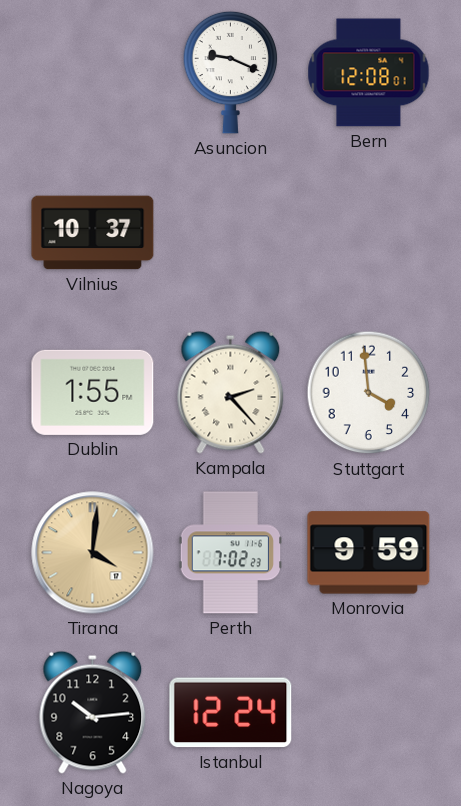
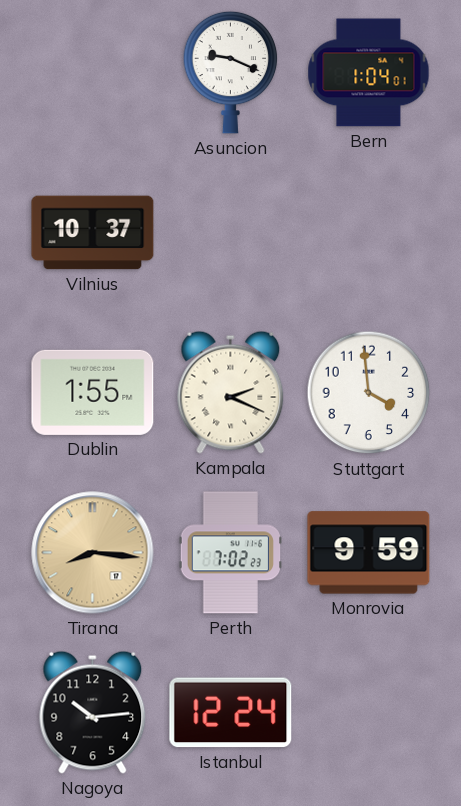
Bern: 12:08 -> 1:04
Kampala: 2:23 -> 2:19
Tirana: 4:01 -> 8:16
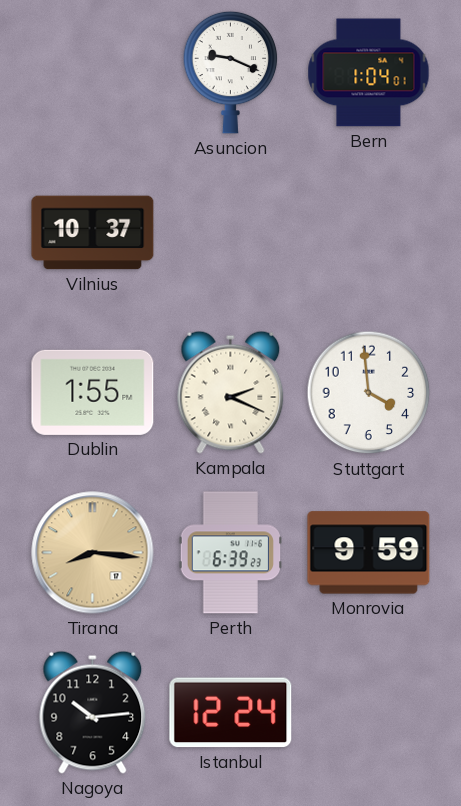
Perth: 7:02 -> 6:39
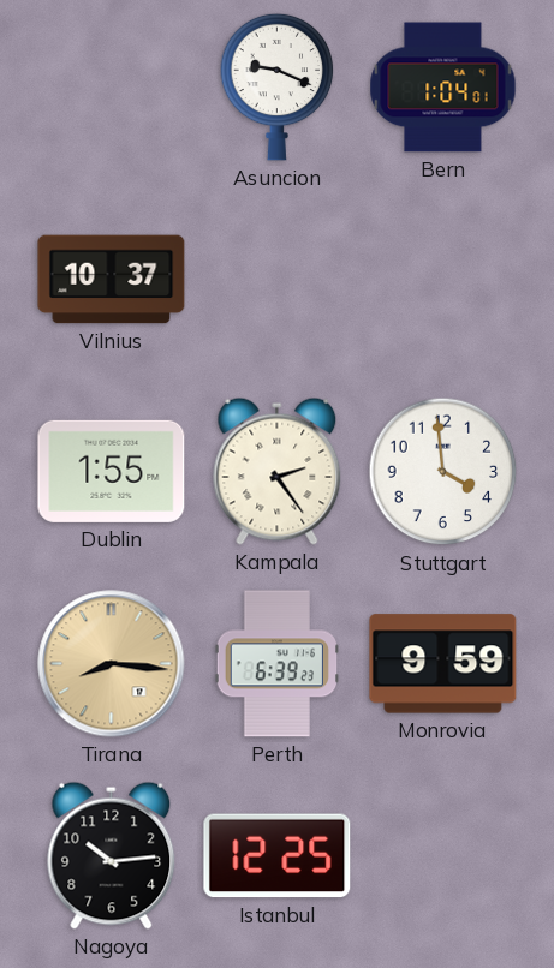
Kampala: 2:19 -> 2:24
Istanbul: 12:24 -> 12:25
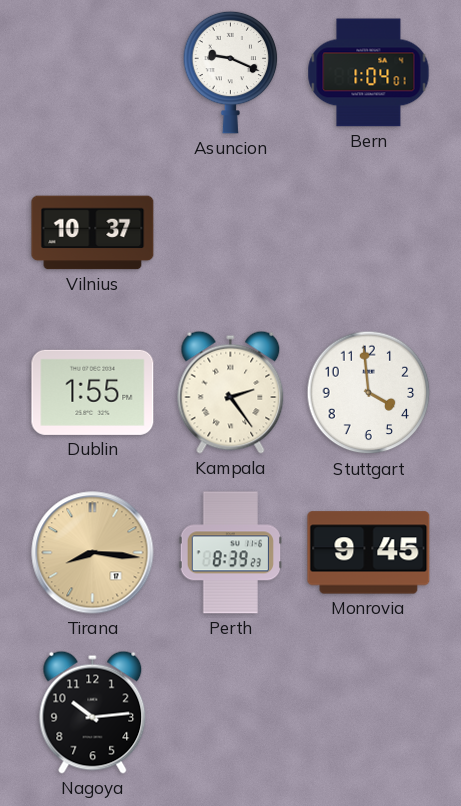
Perth: 6:39 -> 8:39
Monrovia: 9:59 -> 9:45
Istanbul: 12:25 -> none
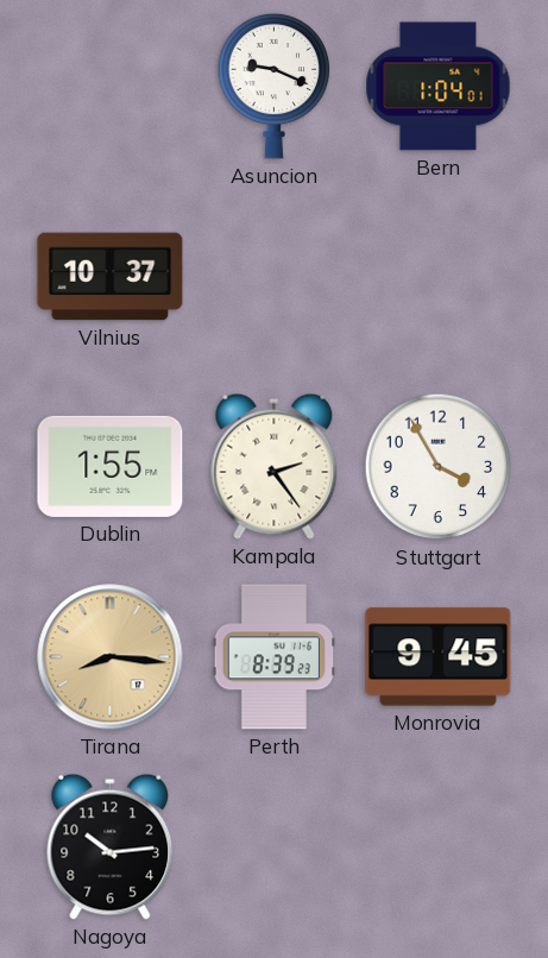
Stuttgart: 3:59 -> 3:55
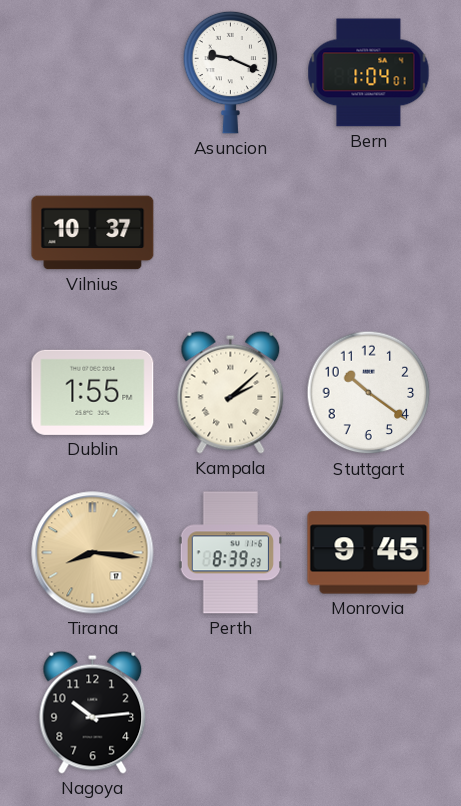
Kampala: 2:24 -> 2:08
Stuttgart: 3:55 -> 10:21
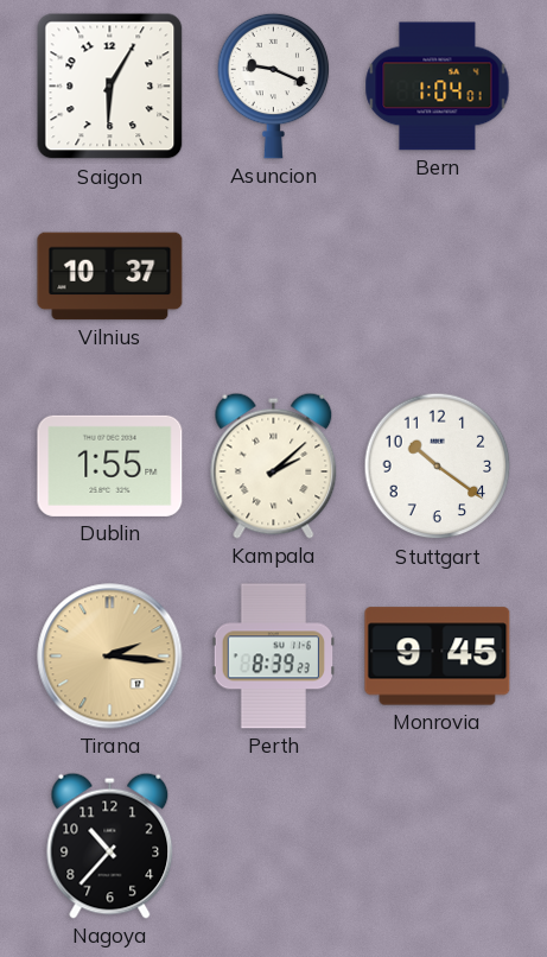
Saigon: none -> 6:05
Tirana: 8:16 -> 2:16
Nagoya: 10:14 -> 10:37
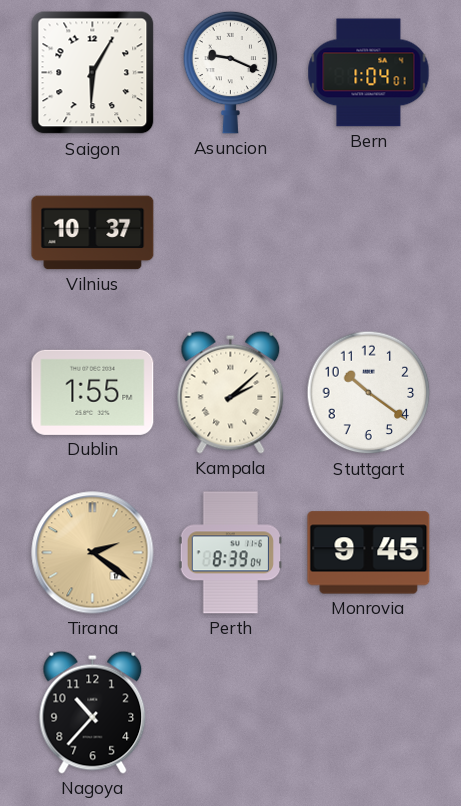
Tirana: 2:16 -> 2:21
Perth: 8:39:23 -> 8:39:04
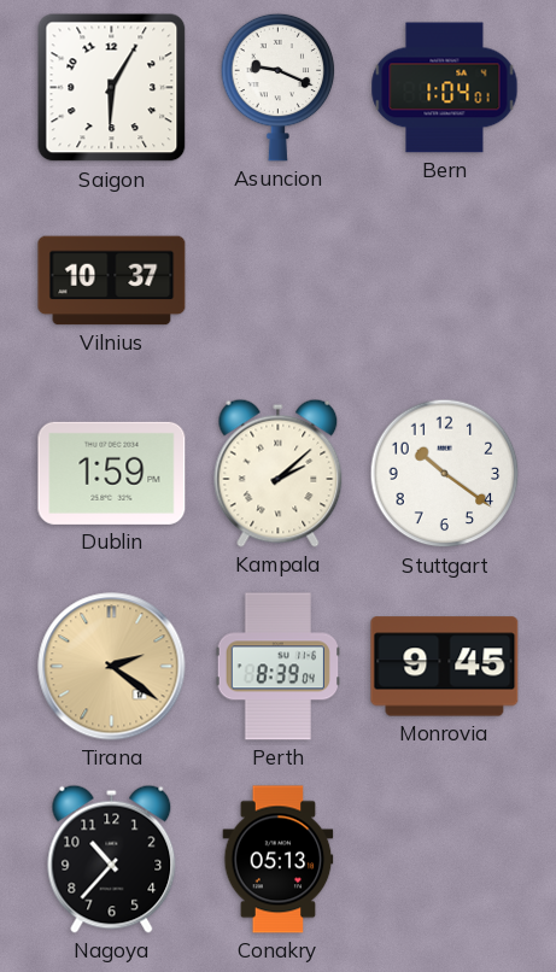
Dublin: 1:55 -> 1:59
Conakry: none -> 05:13
